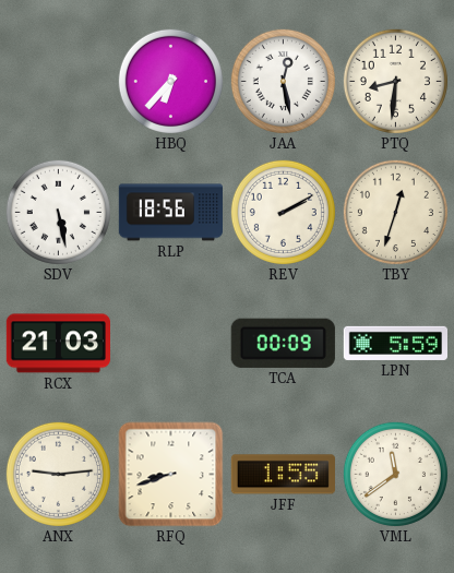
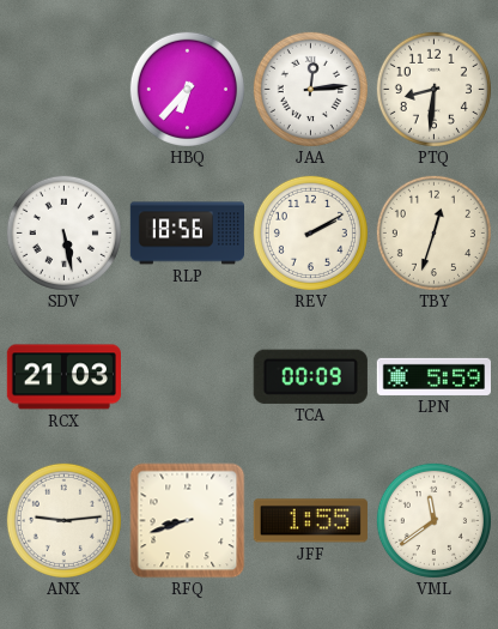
JAA: 12:28 -> 12:14
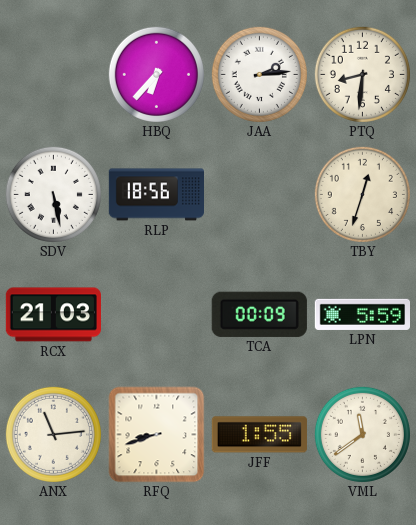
JAA: 12:14 -> 2:14
REV: 2:10 -> none
ANX: 9:14 -> 11:14
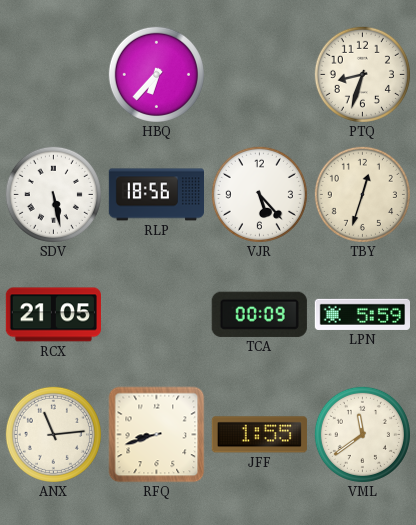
JAA: 2:14 -> none
PTQ: 8:31 -> 8:33
VJR: none -> 5:23
RCX: 21:03 -> 21:05
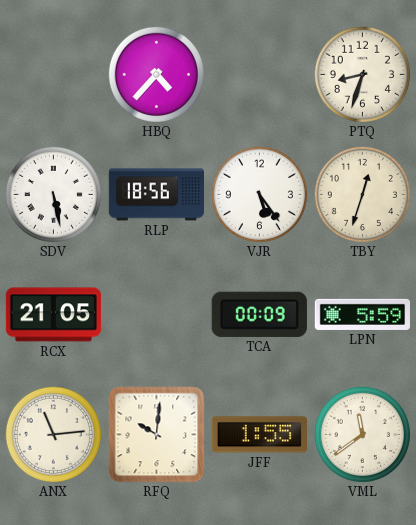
HBQ: 6:37 -> 4:37
VJR: 5:23 -> 5:24
RFQ: 8:42 -> 10:01
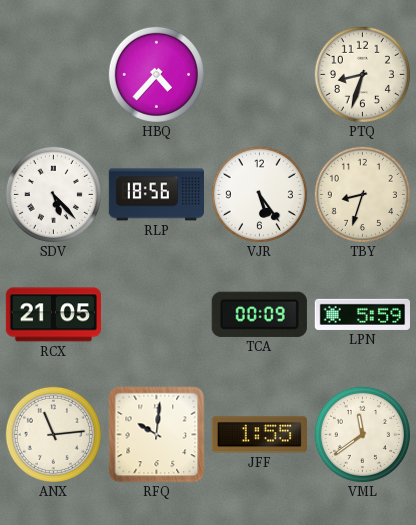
SDV: 5:28 -> 5:23
TBY: 12:33 -> 8:33
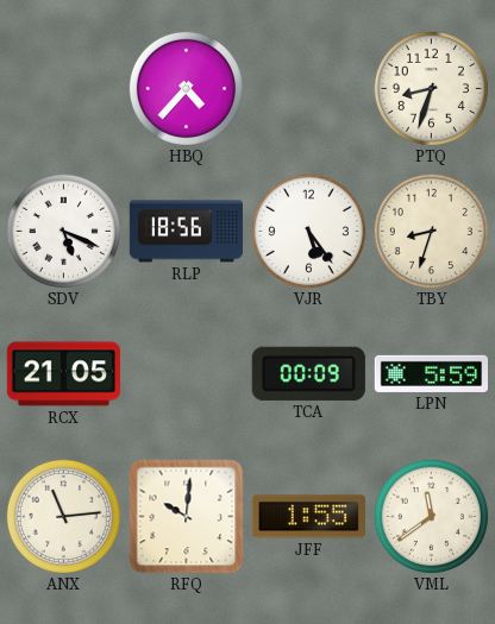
SDV: 5:23 -> 5:19
